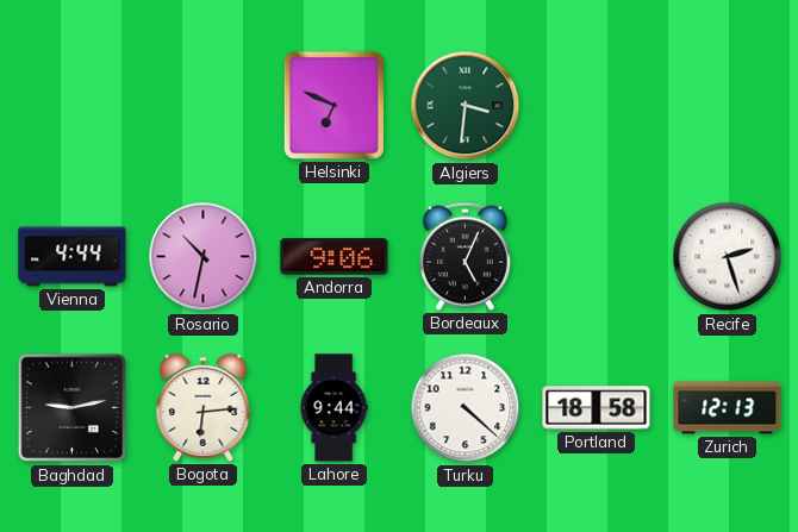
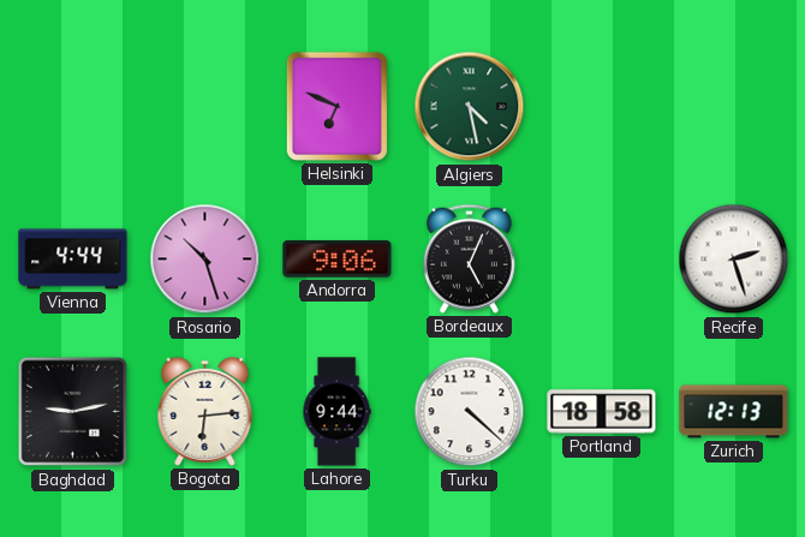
Algiers: 3:31 -> 4:28
Rosario: 10:32 -> 10:27
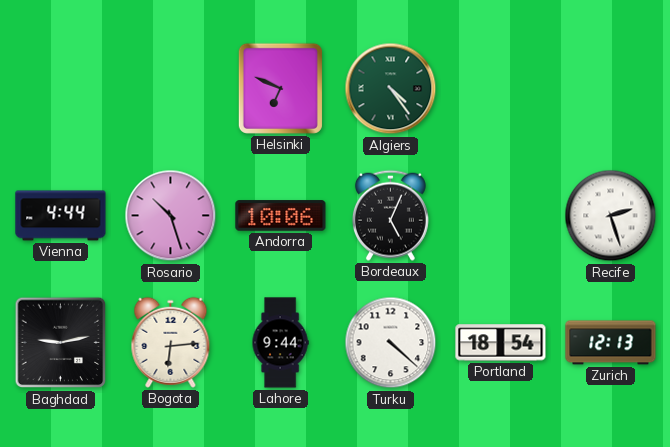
Algiers: 4:28 -> 4:24
Andorra: 9:06 -> 10:06
Portland: 18:58 -> 18:54
